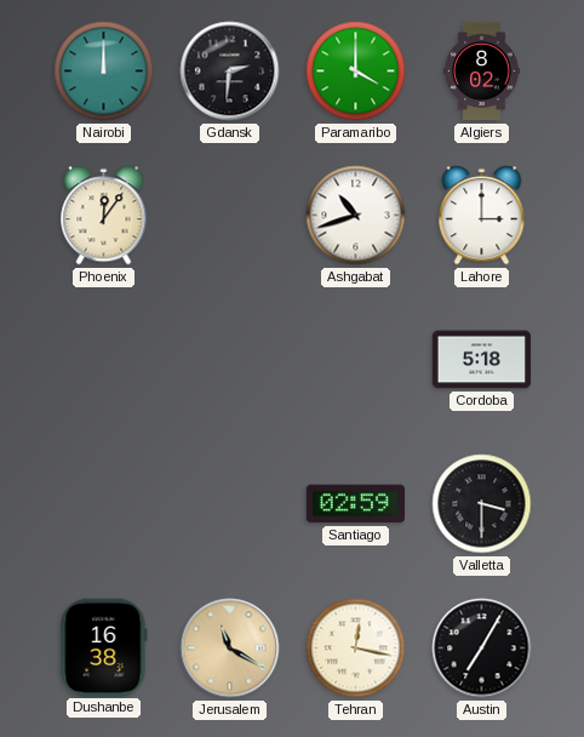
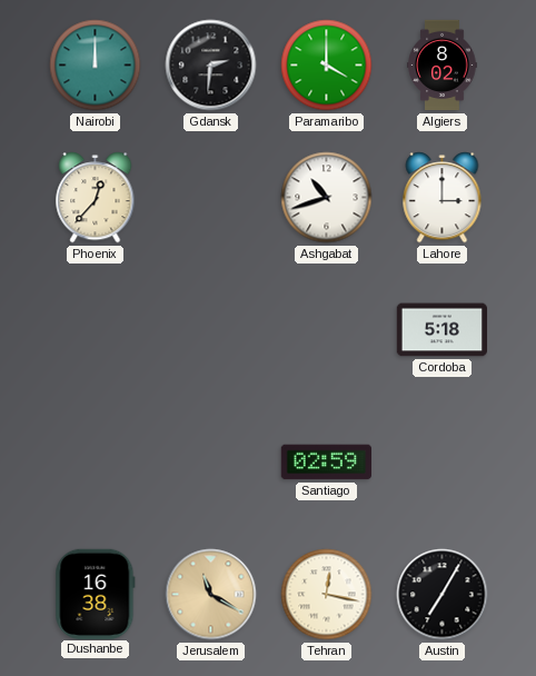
Phoenix: 12:06 -> 12:37
Valletta: 3:30 -> none
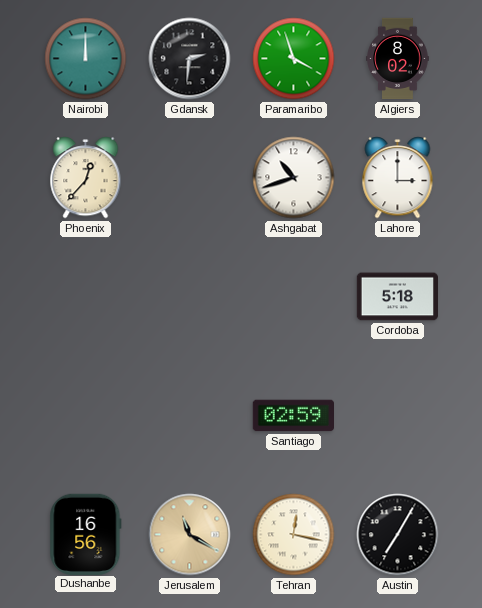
Paramaribo: 4:00 -> 3:57
Dushanbe: 16:38 -> 16:56
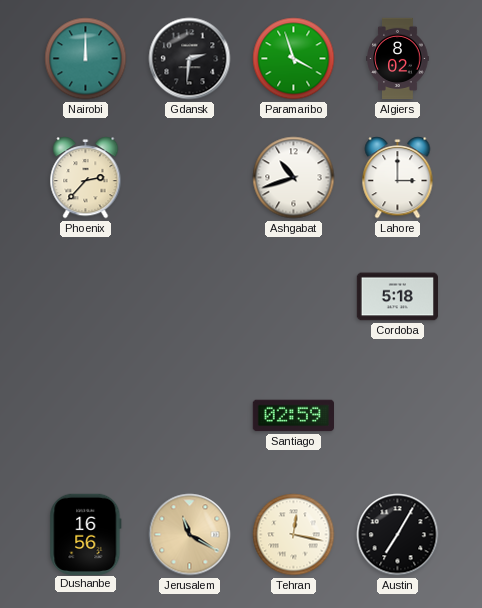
Phoenix: 12:37 -> 2:37
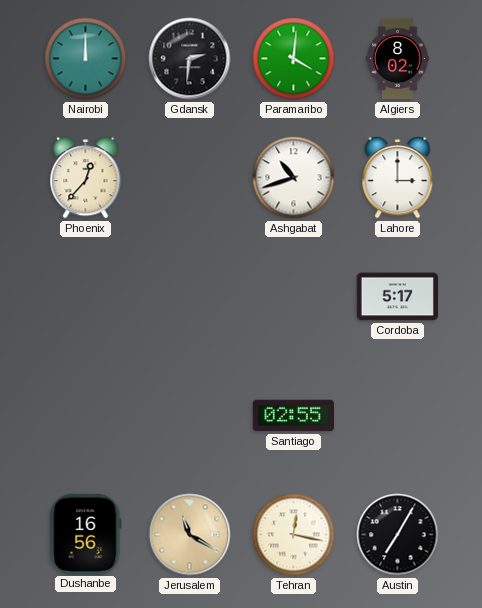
Paramaribo: 3:57 -> 4:01
Phoenix: 2:37 -> 12:37
Cordoba: 5:18 -> 5:17
Santiago: 02:59 -> 02:55
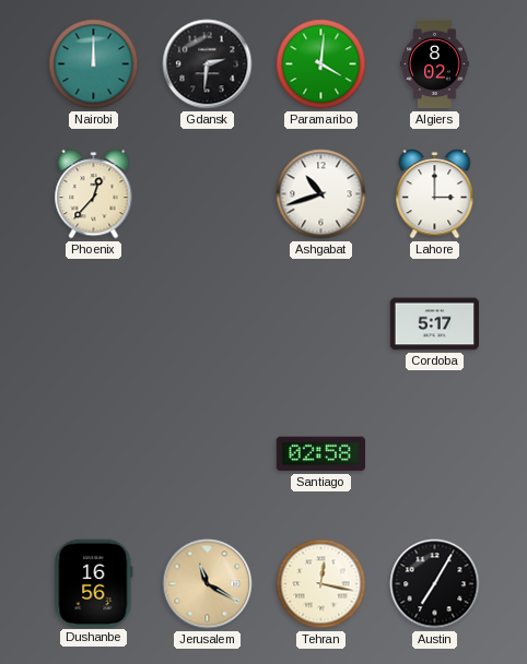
Santiago: 02:55 -> 02:58
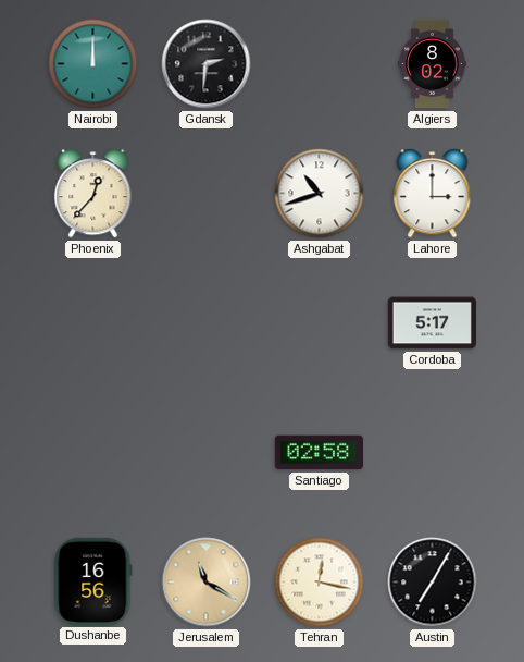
Paramaribo: 4:01 -> none
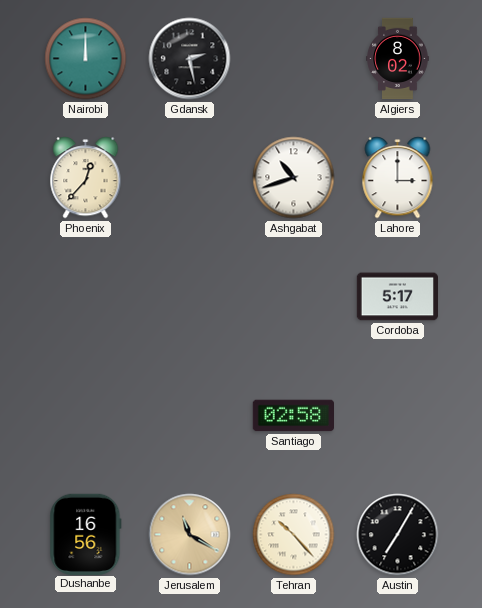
Gdansk: 2:31 -> 2:28
Tehran: 12:17 -> 10:23
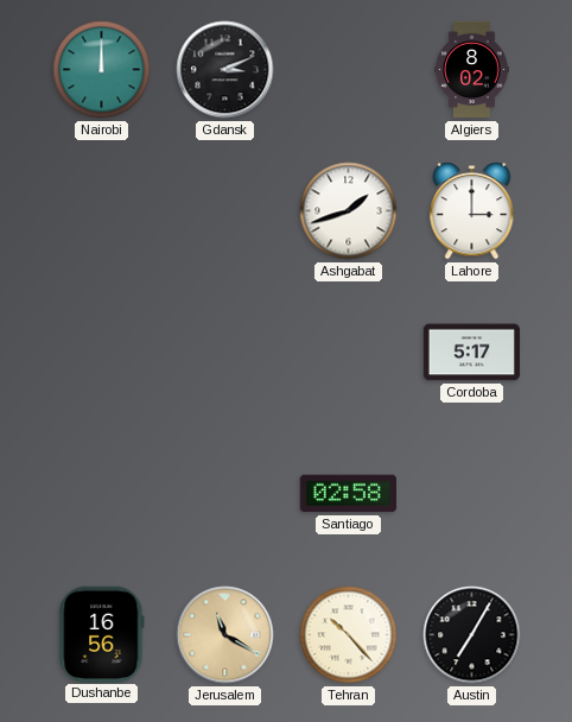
Gdansk: 2:28 -> 3:11
Phoenix: 12:37 -> none
Ashgabat: 10:42 -> 1:42
